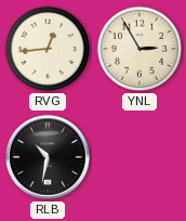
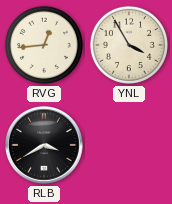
YNL: 2:55 -> 3:55
RLB: 10:32 -> 3:40
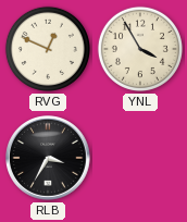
RVG: 12:44 -> 12:49
RLB: 3:40 -> 3:35
